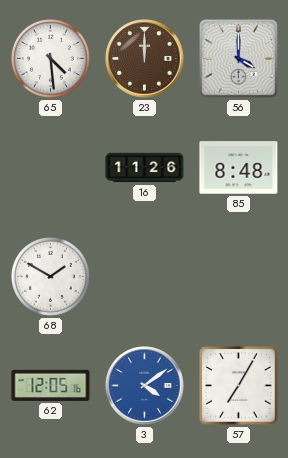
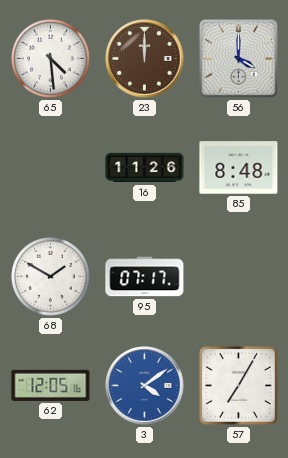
95: none -> 07:17
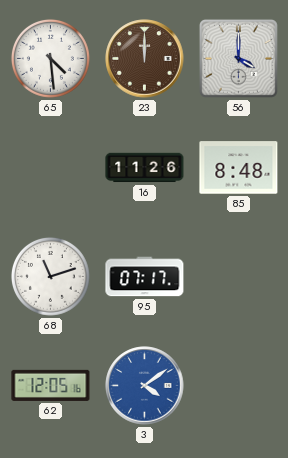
68: 1:50 -> 11:12
57: 7:05 -> none
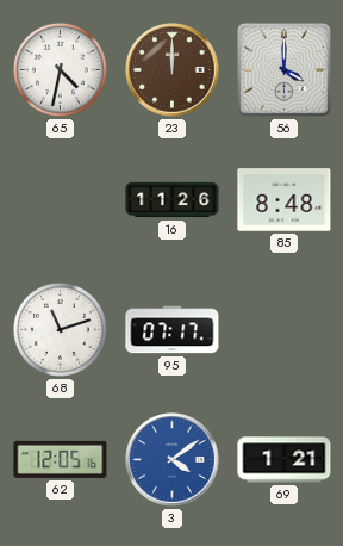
65: 4:29 -> 4:32
69: none -> 1:21
